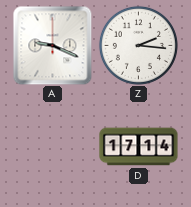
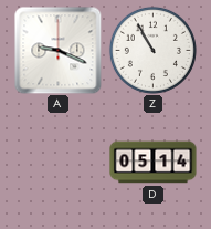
Z: 2:16 -> 10:55
D: 17:14 -> 05:14
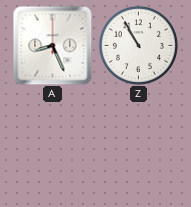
A: 9:19 -> 8:26
D: 05:14 -> none
